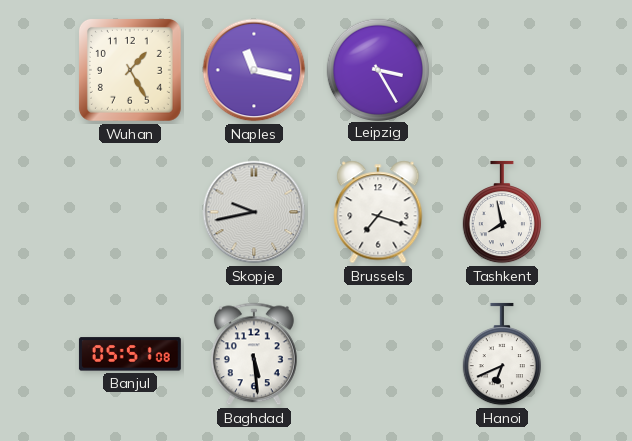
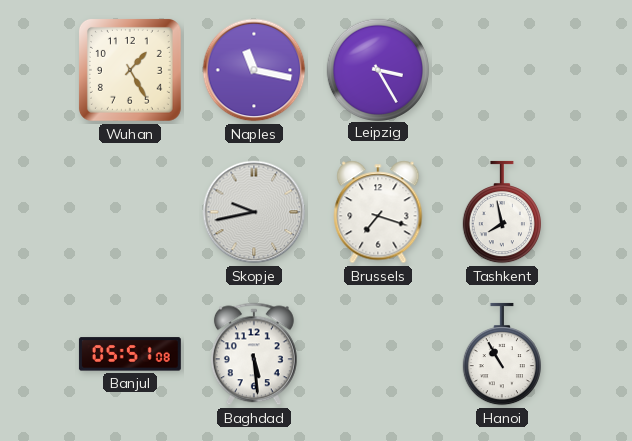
Hanoi: 6:41 -> 10:55
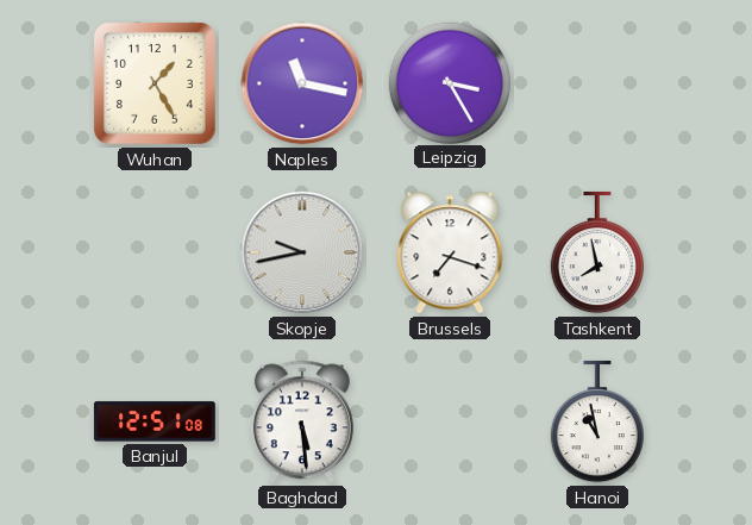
Banjul: 05:51 -> 12:51
Hanoi: 10:55 -> 10:58
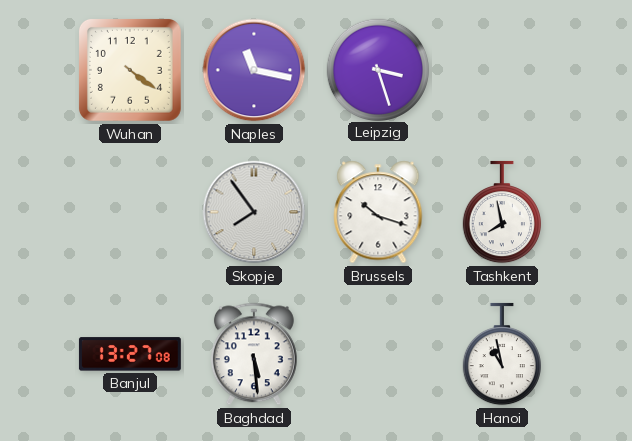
Wuhan: 1:25 -> 4:21
Leipzig: 3:25 -> 3:27
Skopje: 9:43 -> 7:54
Brussels: 7:18 -> 10:18
Banjul: 12:51 -> 13:27
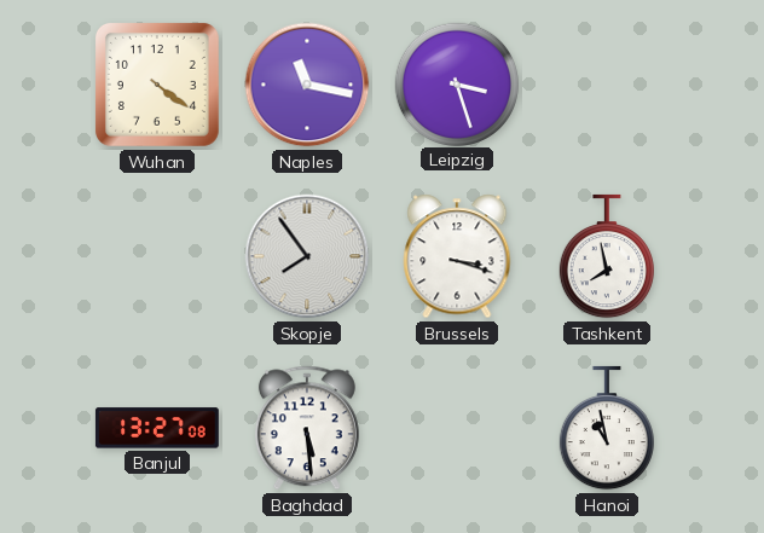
Brussels: 10:18 -> 3:18
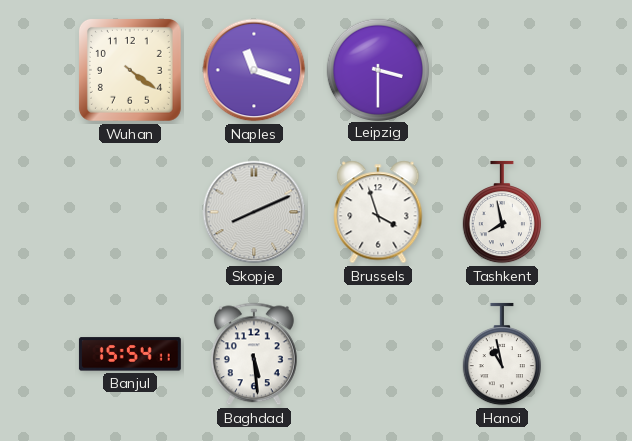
Naples: 11:17 -> 11:18
Leipzig: 3:27 -> 3:30
Skopje: 7:54 -> 8:11
Brussels: 3:18 -> 3:57
Banjul: 13:27 -> 15:54
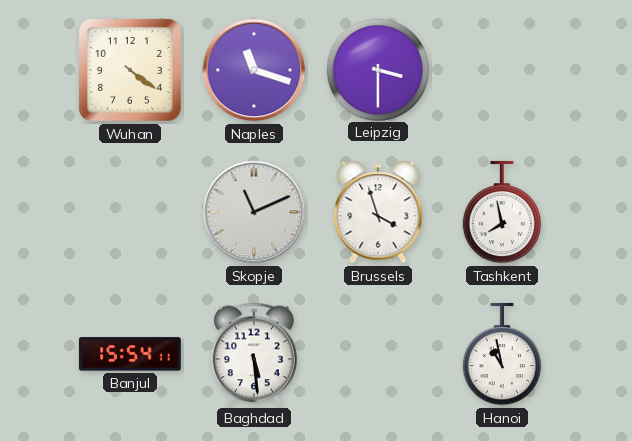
Skopje: 8:11 -> 11:11
